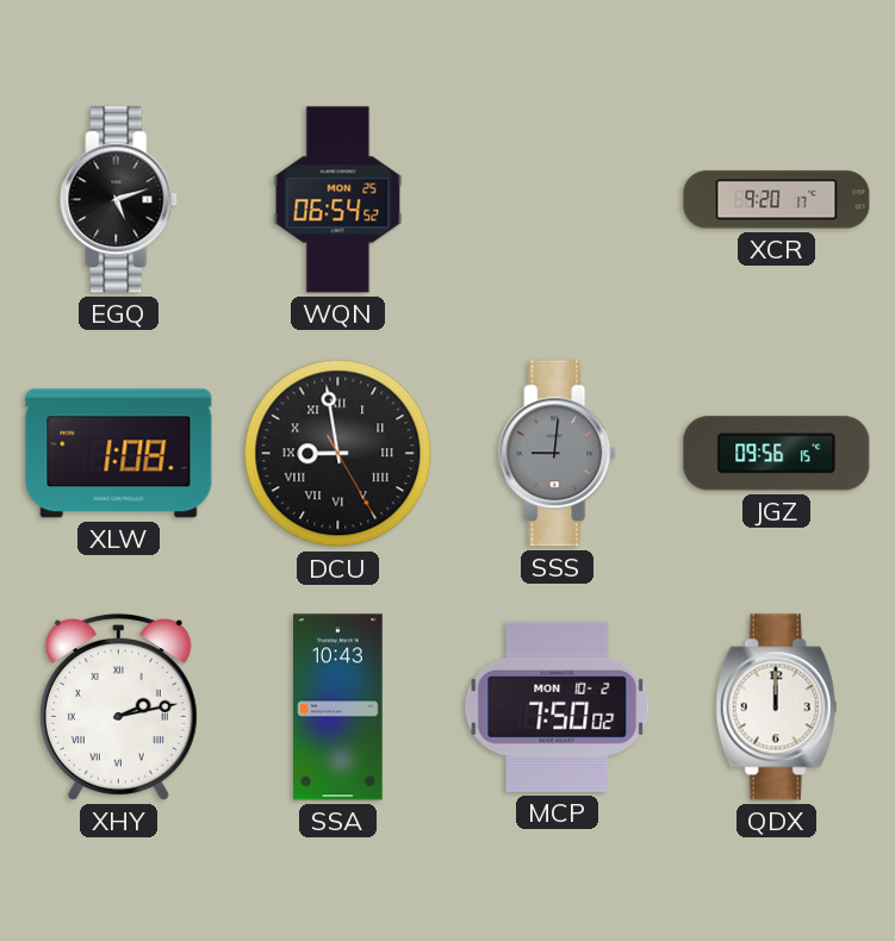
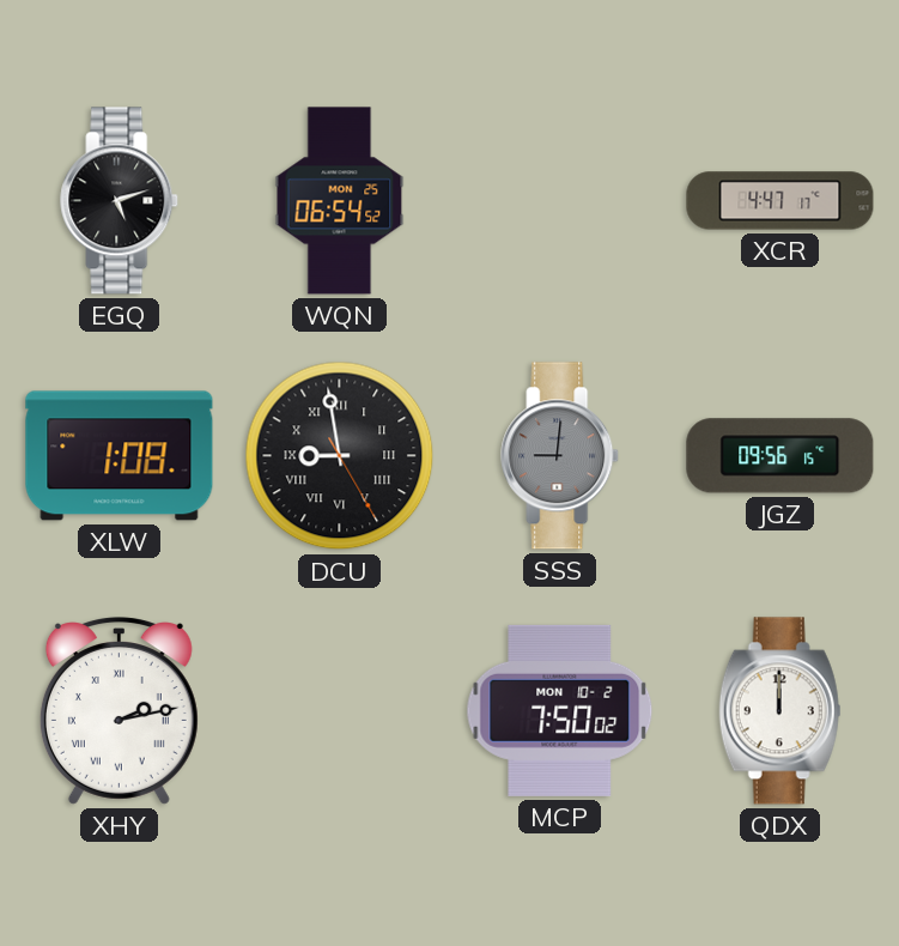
XCR: 9:20 -> 4:47
SSA: 10:43 -> none
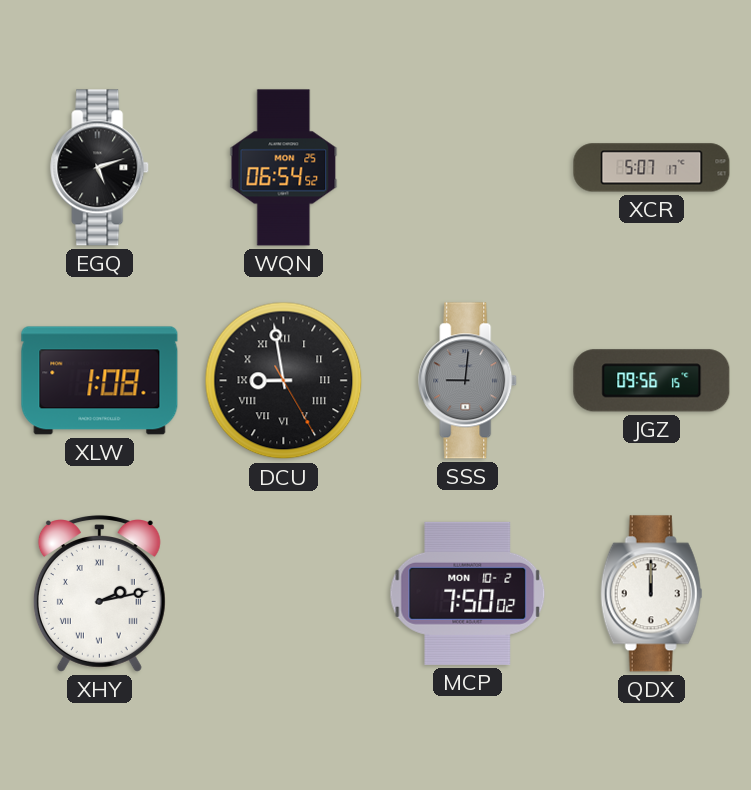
XCR: 4:47 -> 5:07
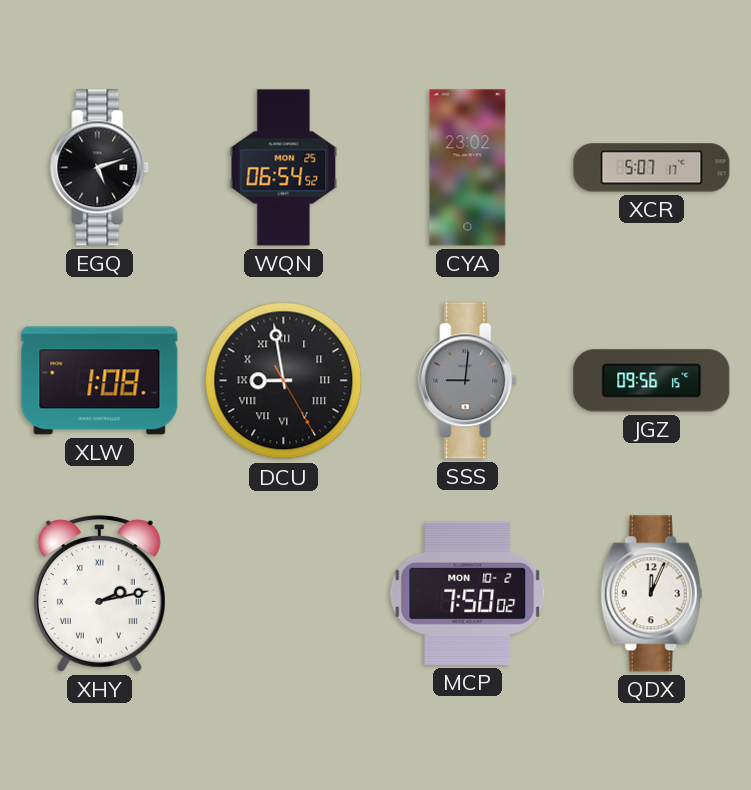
CYA: none -> 23:02
QDX: 12:00 -> 12:04
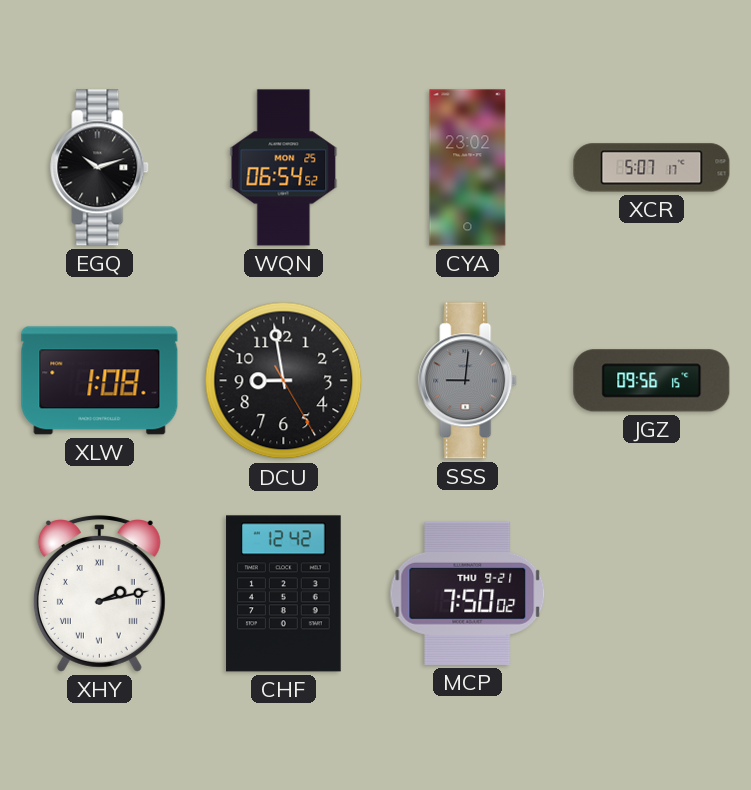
EGQ: 5:12 -> 10:12
DCU numerals: Roman -> Arabic
CHF: none -> 12:42
MCP date: MON 10-2 -> THU 9-21
QDX: 12:04 -> none
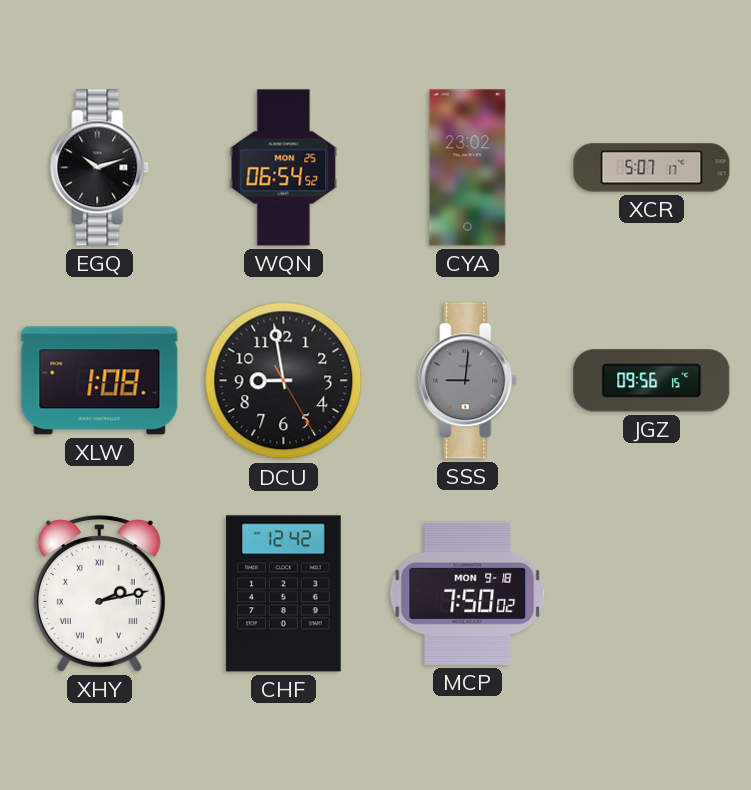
MCP date: THU 9-21 -> MON 9-18
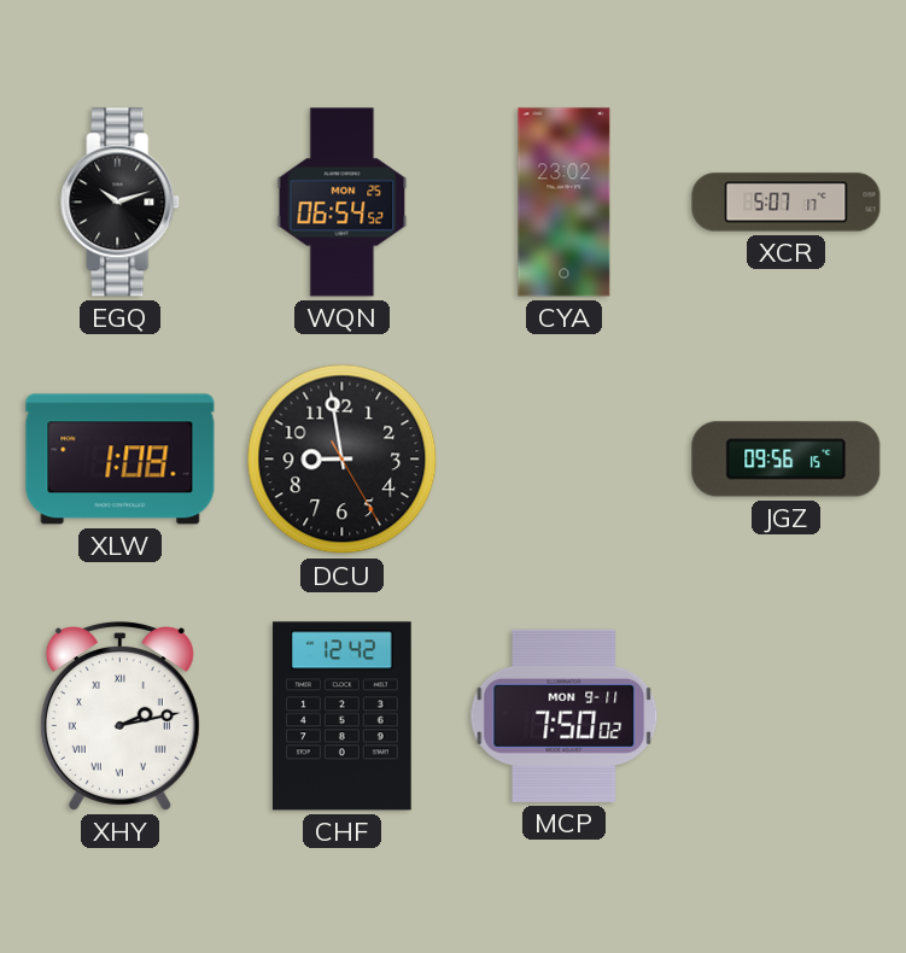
SSS: 9:01 -> none
MCP date: MON 9-18 -> MON 9-11
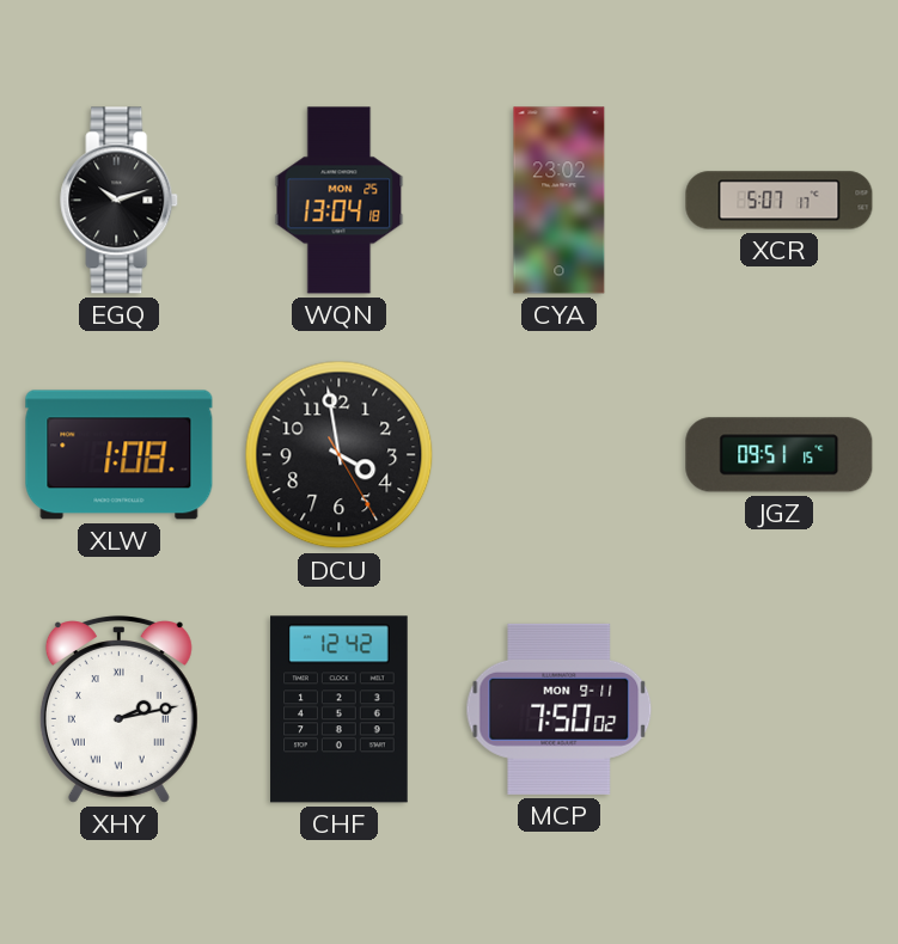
WQN: 06:54 -> 13:04
DCU: 8:58 -> 3:58
JGZ: 09:56 -> 09:51
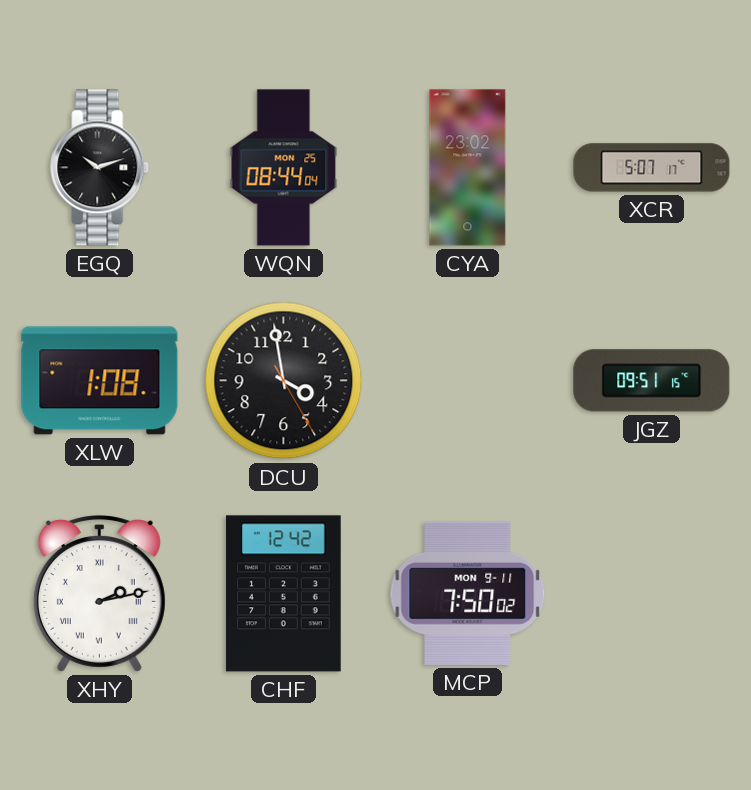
WQN: 13:04 -> 08:44
